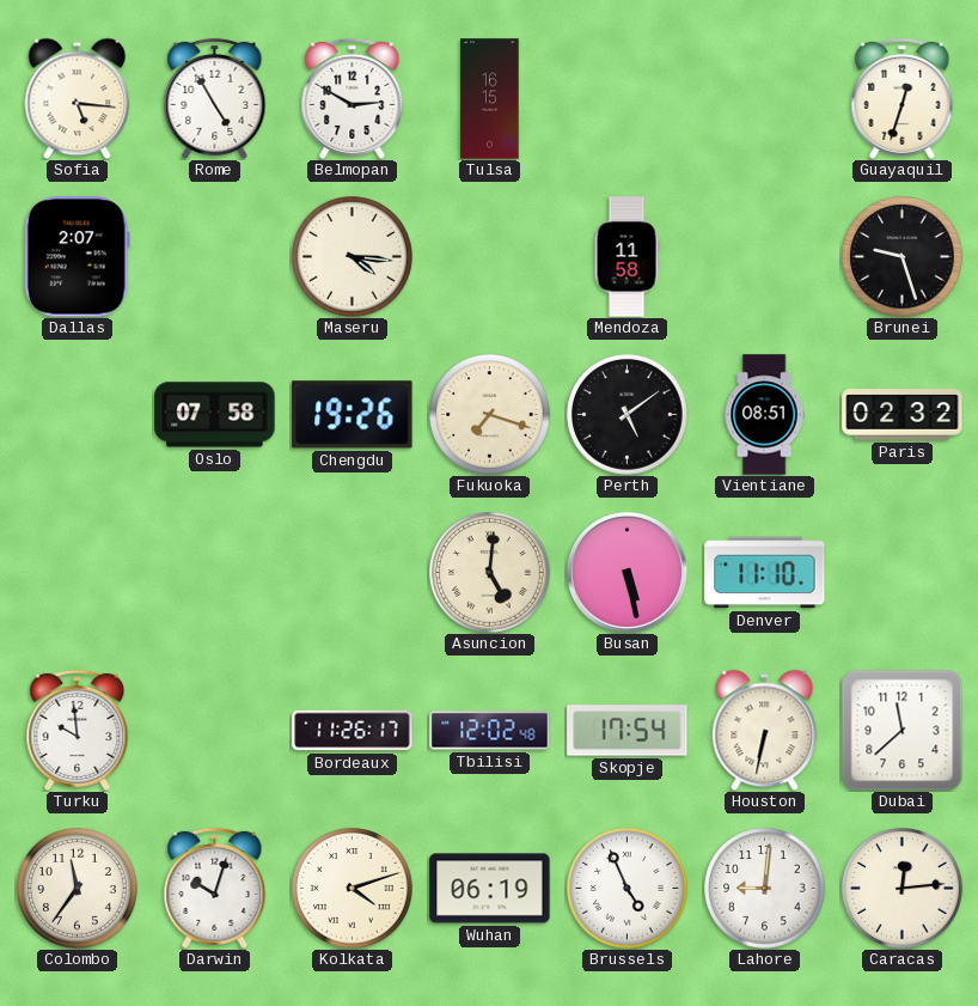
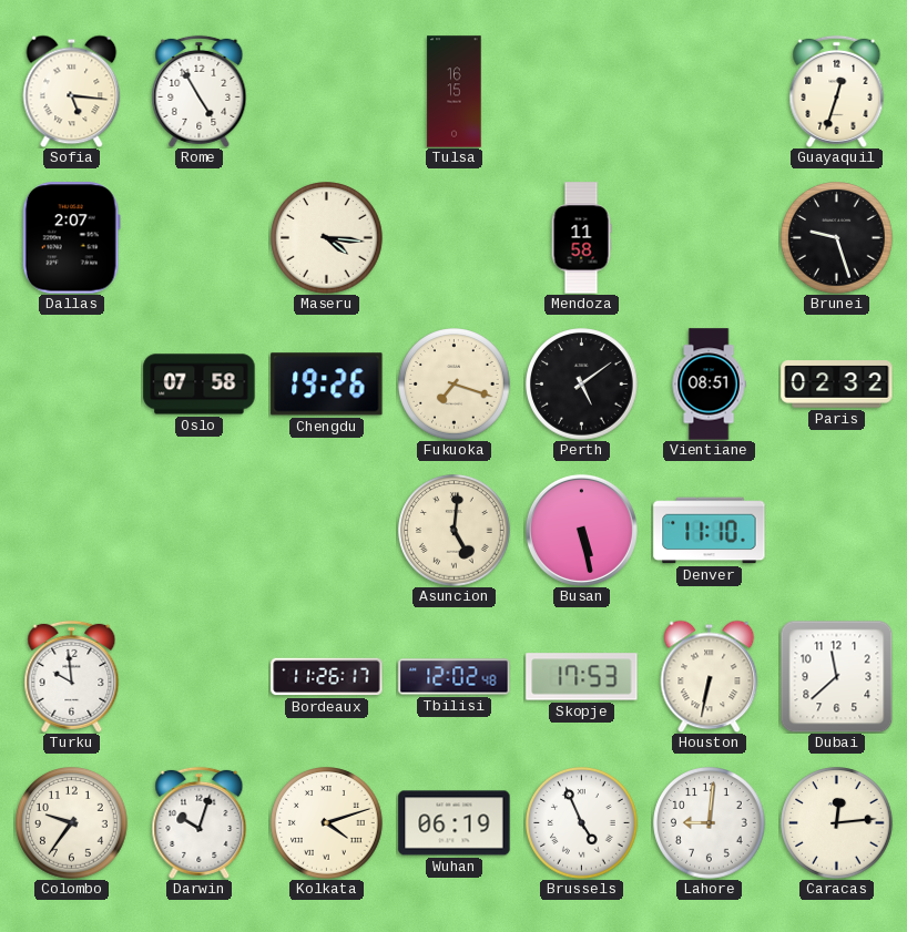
Belmopan: 2:50 -> none
Skopje: 17:54 -> 17:53
Colombo: 11:36 -> 9:36
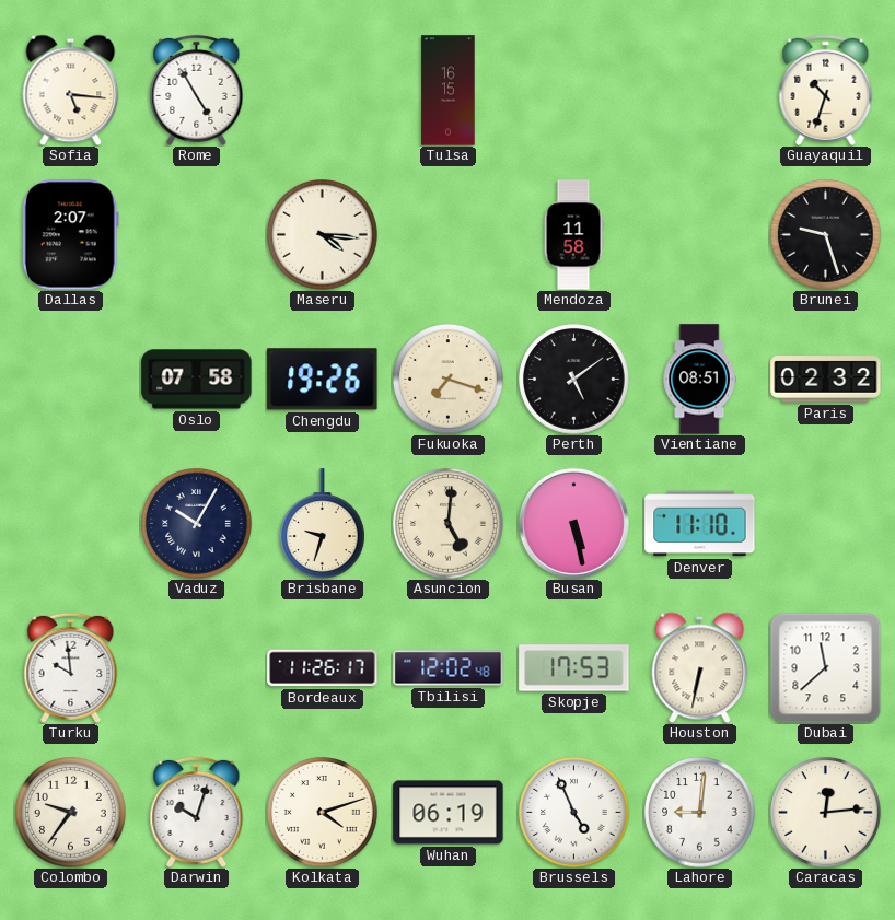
Guayaquil: 12:33 -> 10:33
Vaduz: none -> 10:05
Brisbane: none -> 9:33
